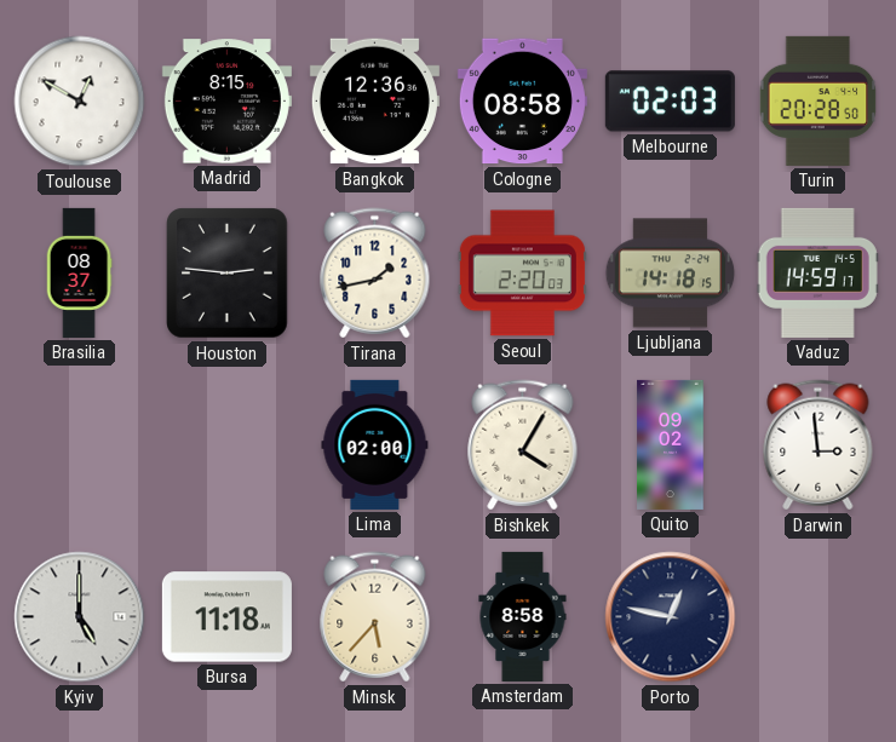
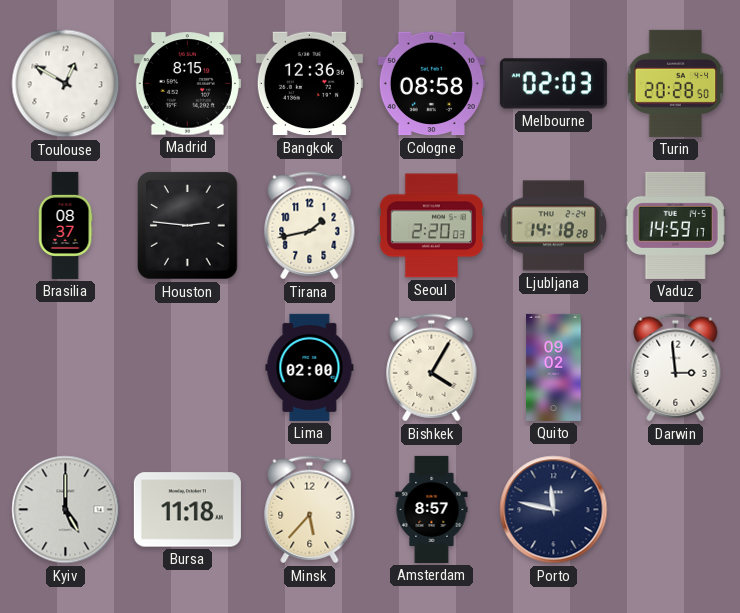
Ljubljana: 14:18:15 -> 14:18:28
Amsterdam: 8:58 -> 8:57
Porto: 12:47 -> 11:47
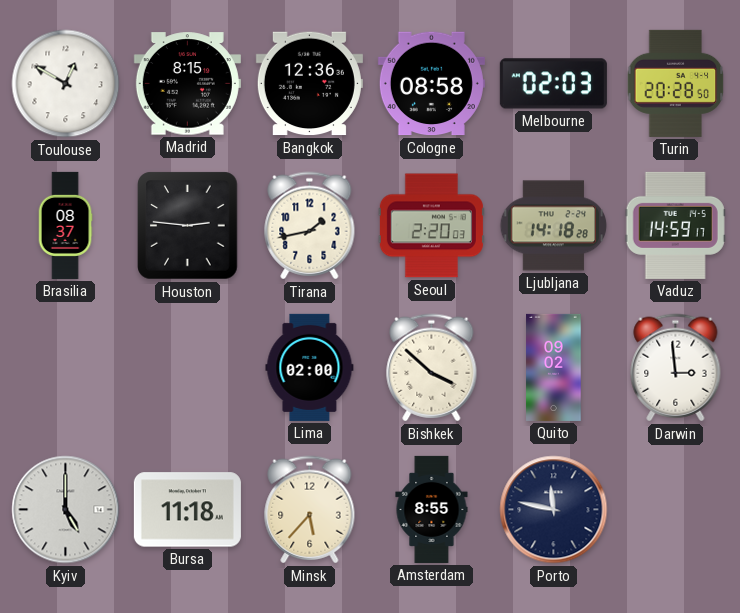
Bishkek: 4:05 -> 3:52
Amsterdam: 8:57 -> 8:55
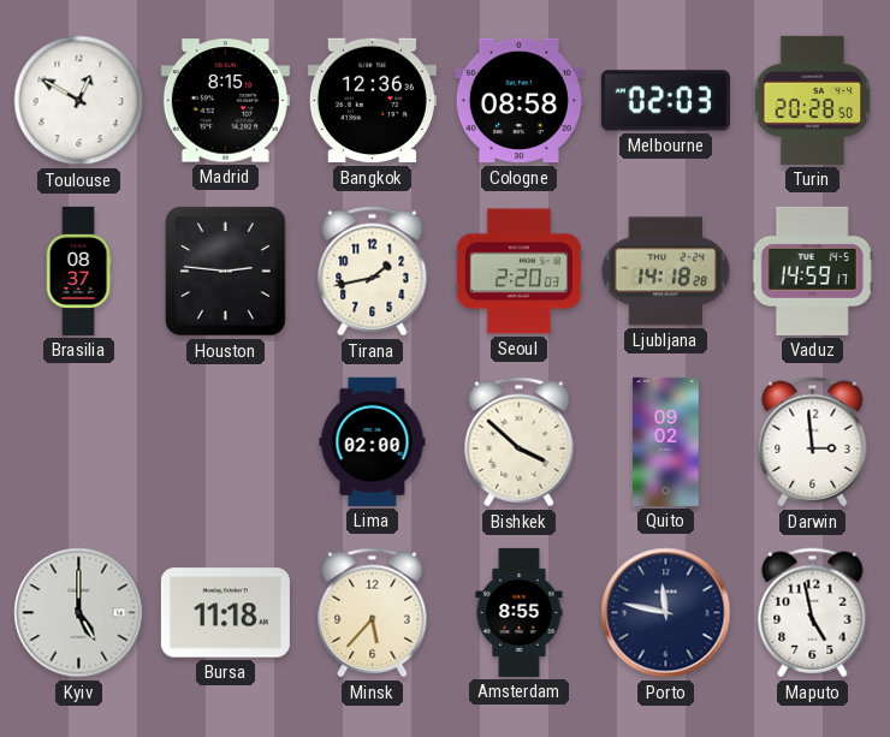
Maputo: none -> 4:58
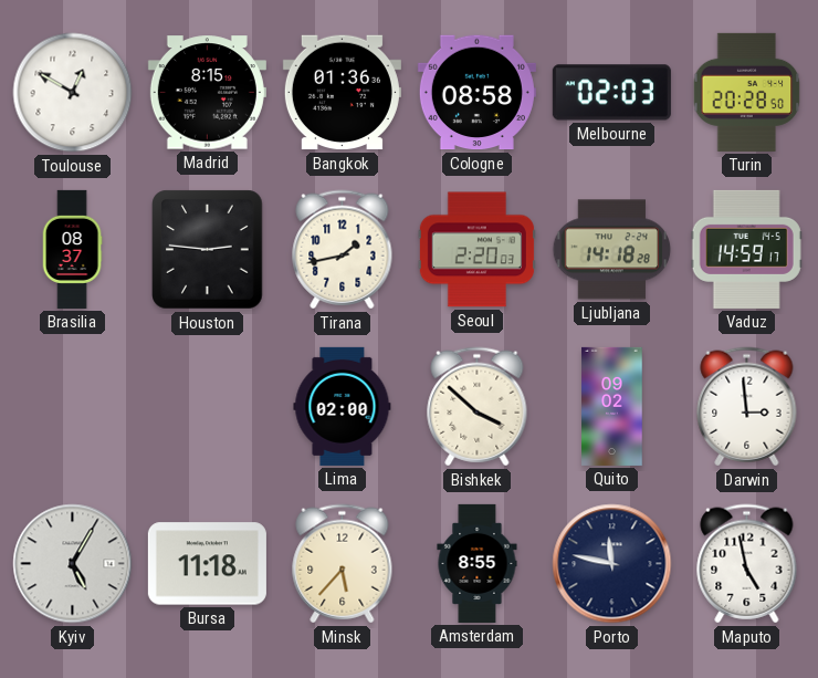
Bangkok: 12:36 -> 01:36
Kyiv: 5:00 -> 5:05
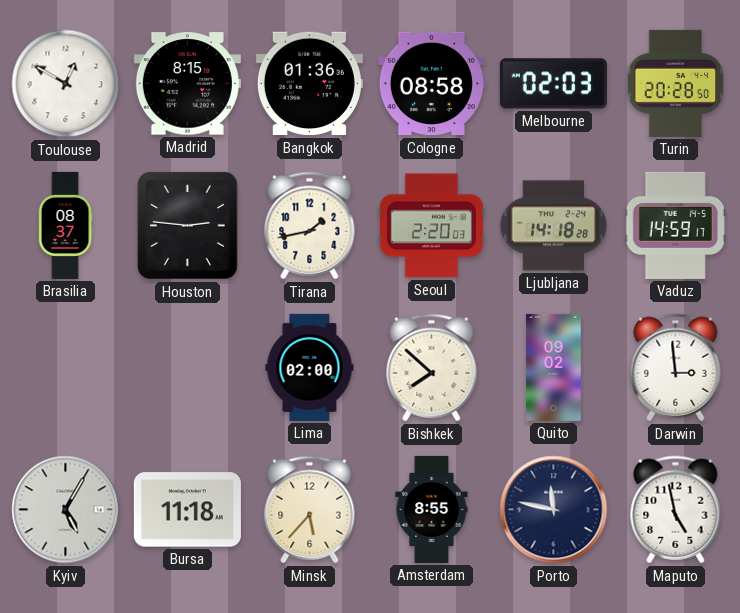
Bishkek: 3:52 -> 7:52
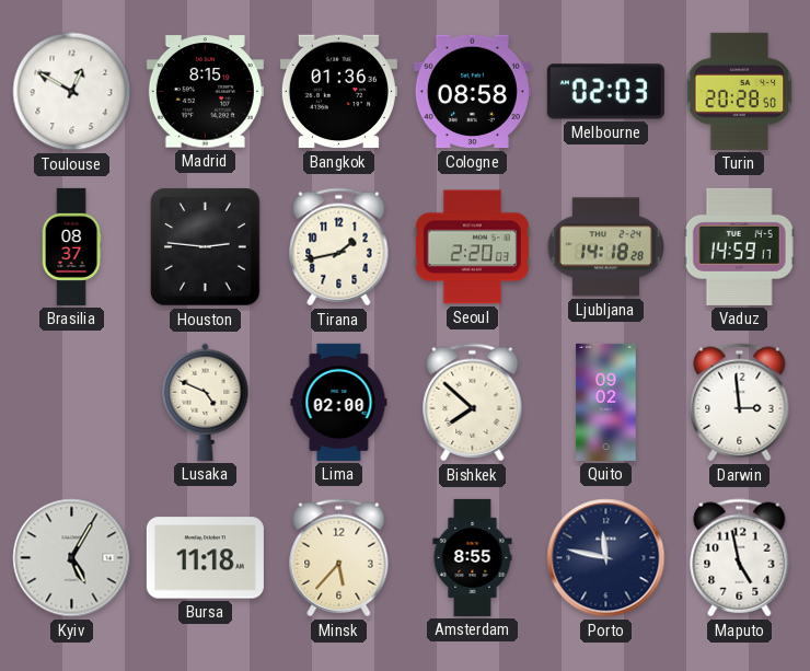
Lusaka: none -> 4:49
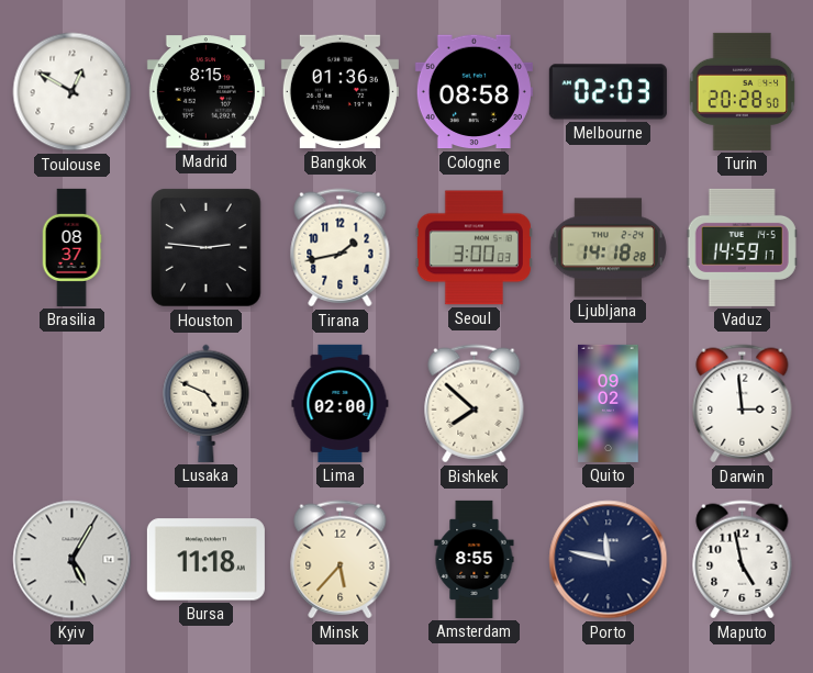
Seoul: 2:20 -> 3:00
